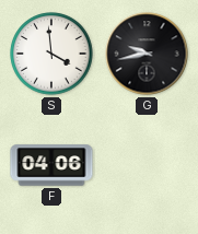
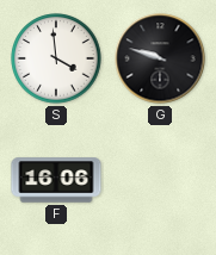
G: 9:43 -> 9:48
F: 04:06 -> 16:06
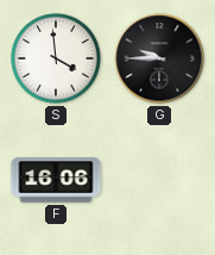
G: 9:48 -> 9:45
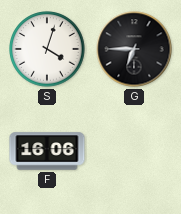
S: 3:59 -> 4:03
G: 9:45 -> 6:45
